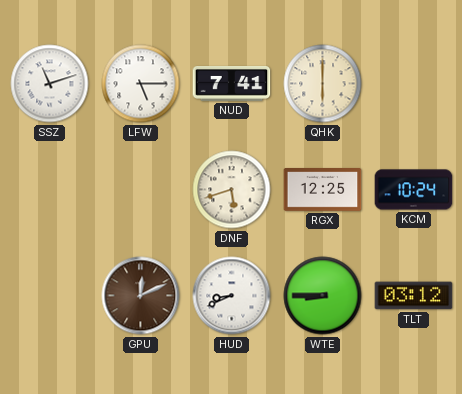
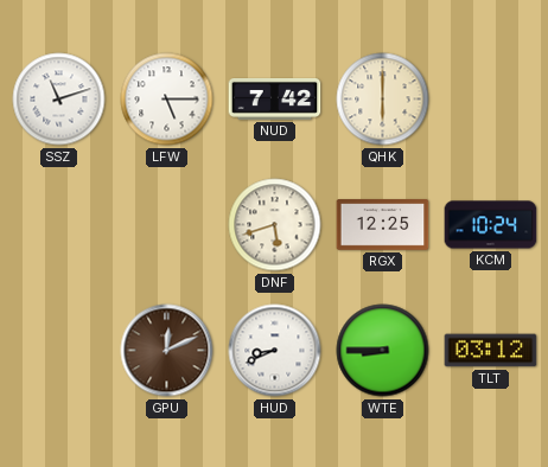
NUD: 7:41 -> 7:42
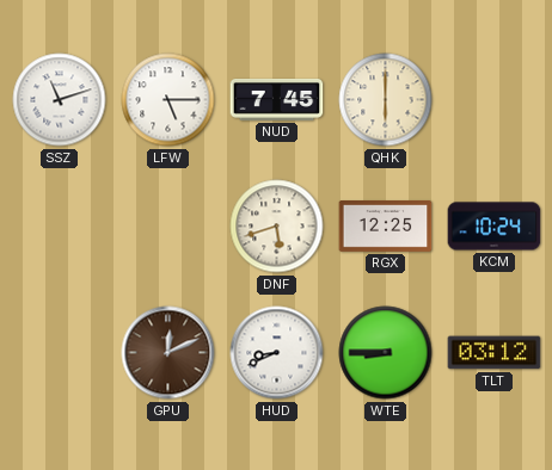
NUD: 7:42 -> 7:45
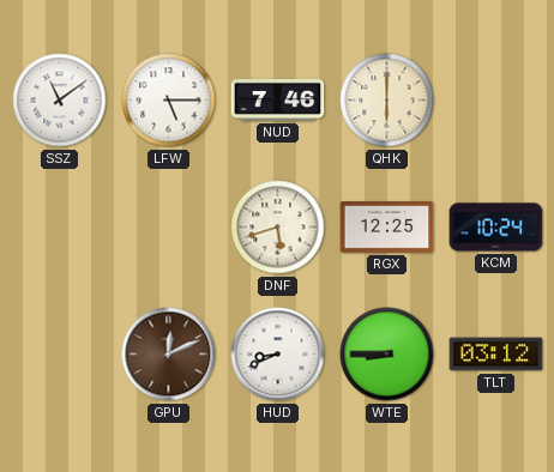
SSZ: 11:12 -> 11:09
NUD: 7:45 -> 7:46
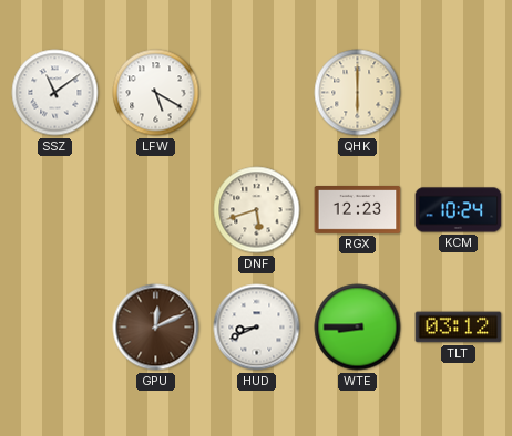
LFW: 5:15 -> 5:20
NUD: 7:46 -> none
RGX: 12:25 -> 12:23
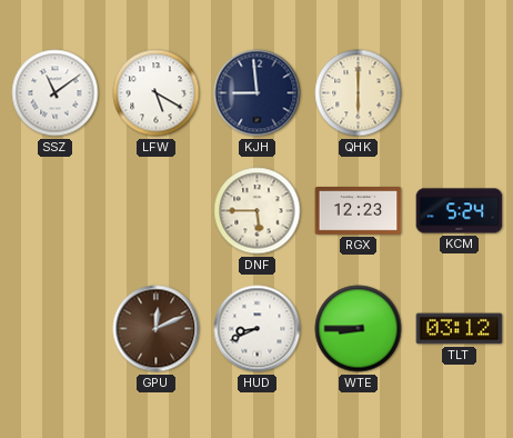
KJH: none -> 8:59
DNF: 5:42 -> 5:45
KCM: 10:24 -> 5:24
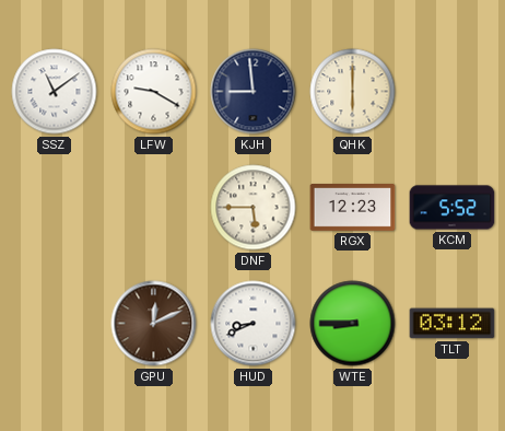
LFW: 5:20 -> 9:20
KCM: 5:24 -> 5:52
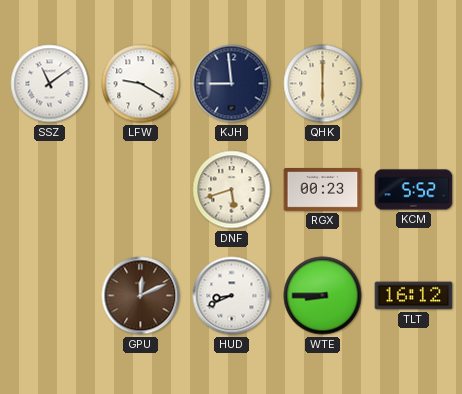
DNF: 5:45 -> 5:42
RGX: 12:23 -> 00:23
TLT: 03:12 -> 16:12
